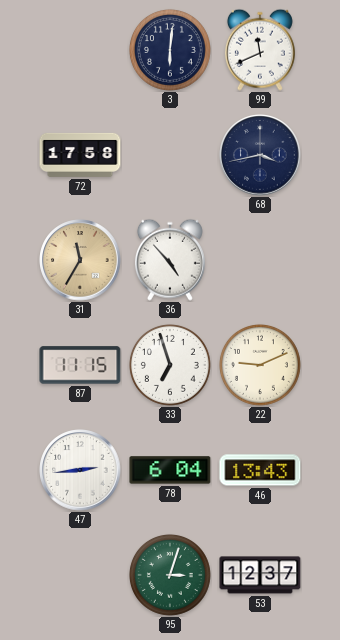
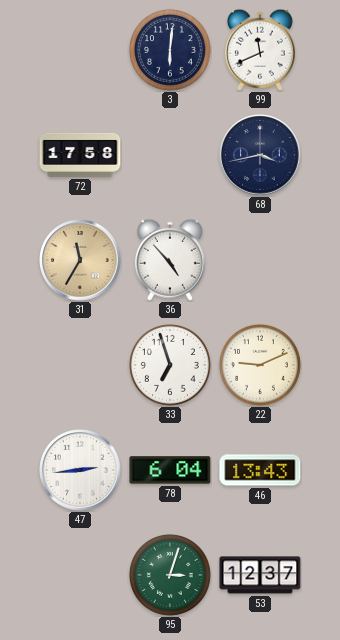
87: 11:15 -> none
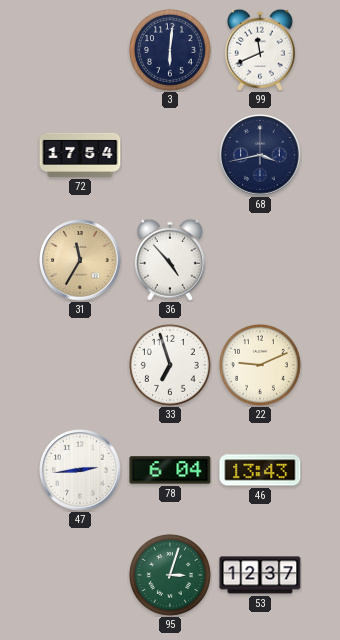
72: 17:58 -> 17:54
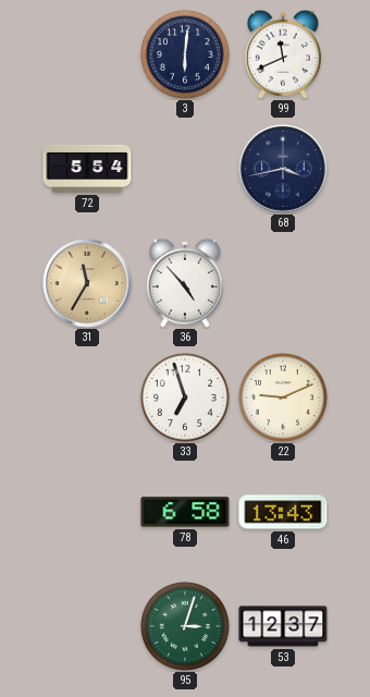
72: 17:54 -> 5:54
47: 2:44 -> none
78: 6:04 -> 6:58
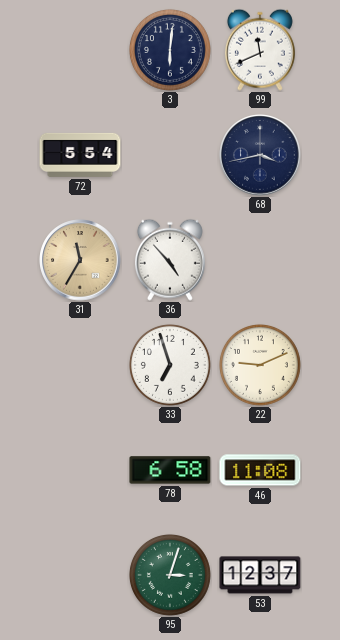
46: 13:43 -> 11:08
